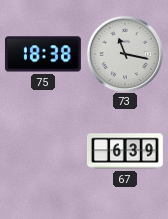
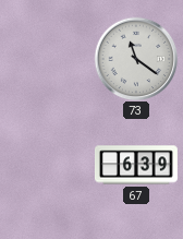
75: 18:38 -> none
73: 11:17 -> 11:21
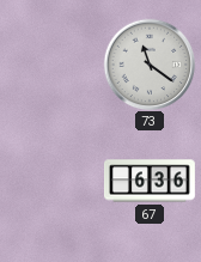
67: 6:39 -> 6:36
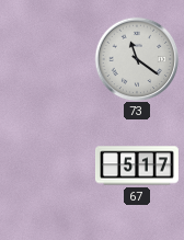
67: 6:36 -> 5:17
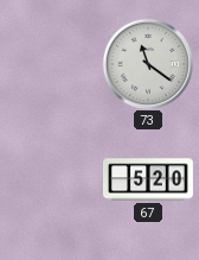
67: 5:17 -> 5:20
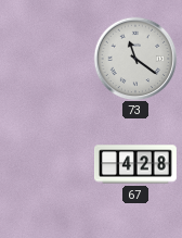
67: 5:20 -> 4:28
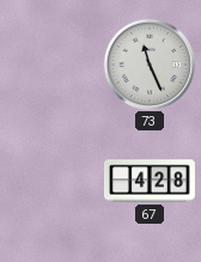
73: 11:21 -> 11:26
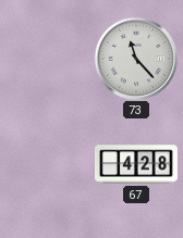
73: 11:26 -> 11:23
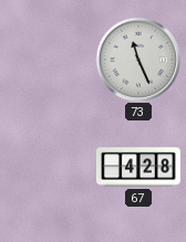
73: 11:23 -> 11:26
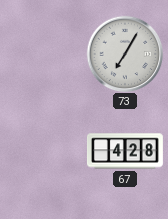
73: 11:26 -> 7:05
